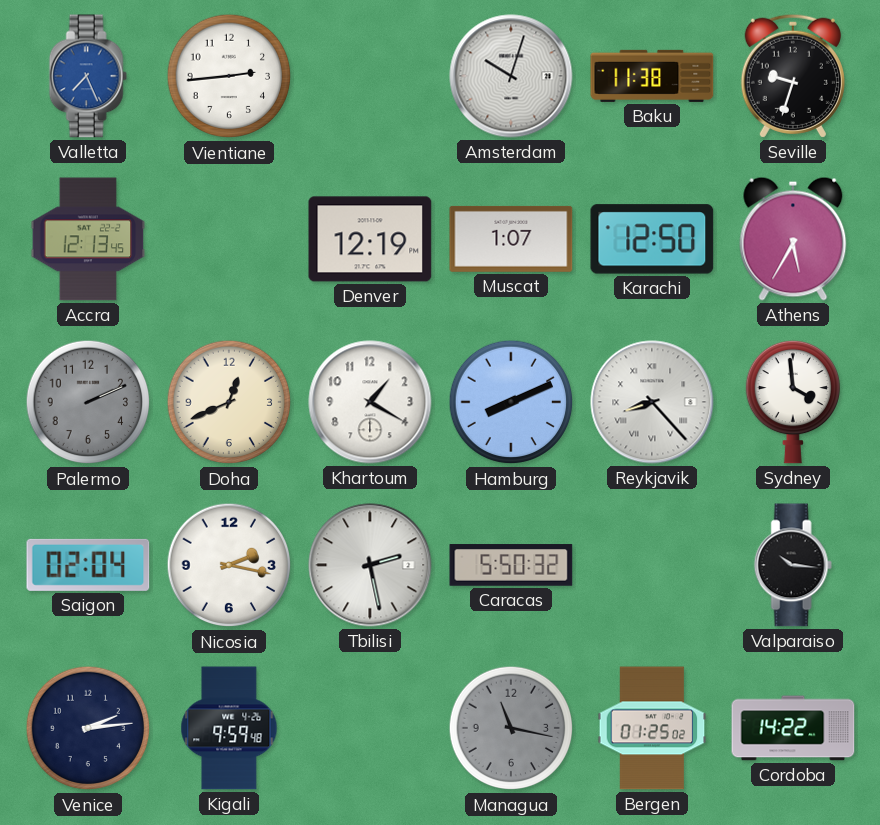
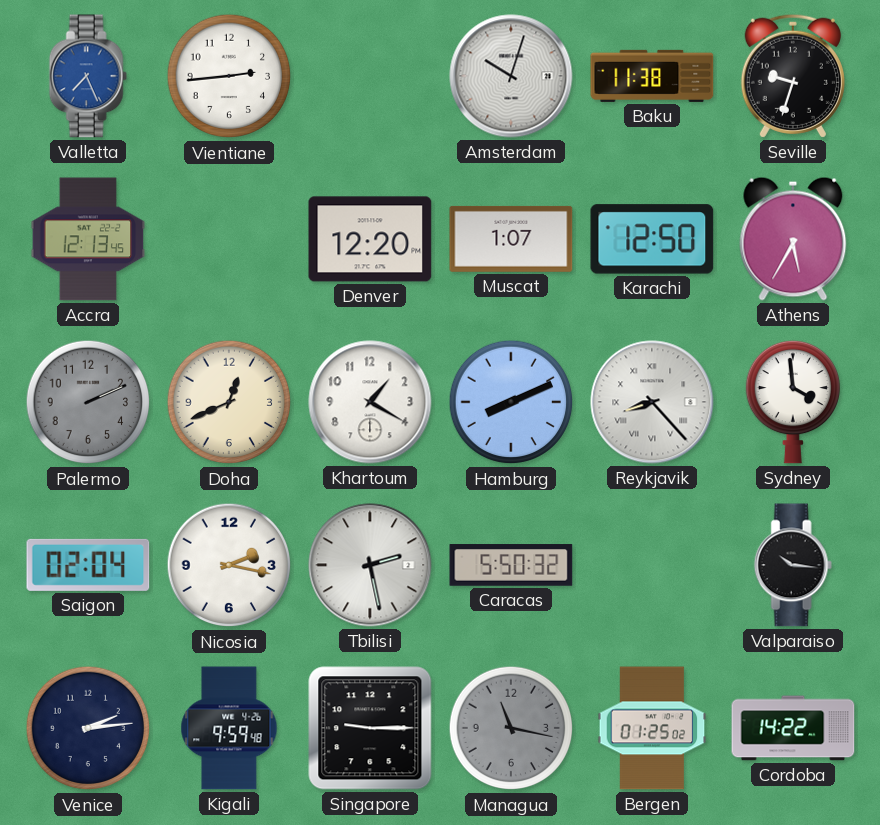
Denver: 12:19 -> 12:20
Singapore: none -> 9:15
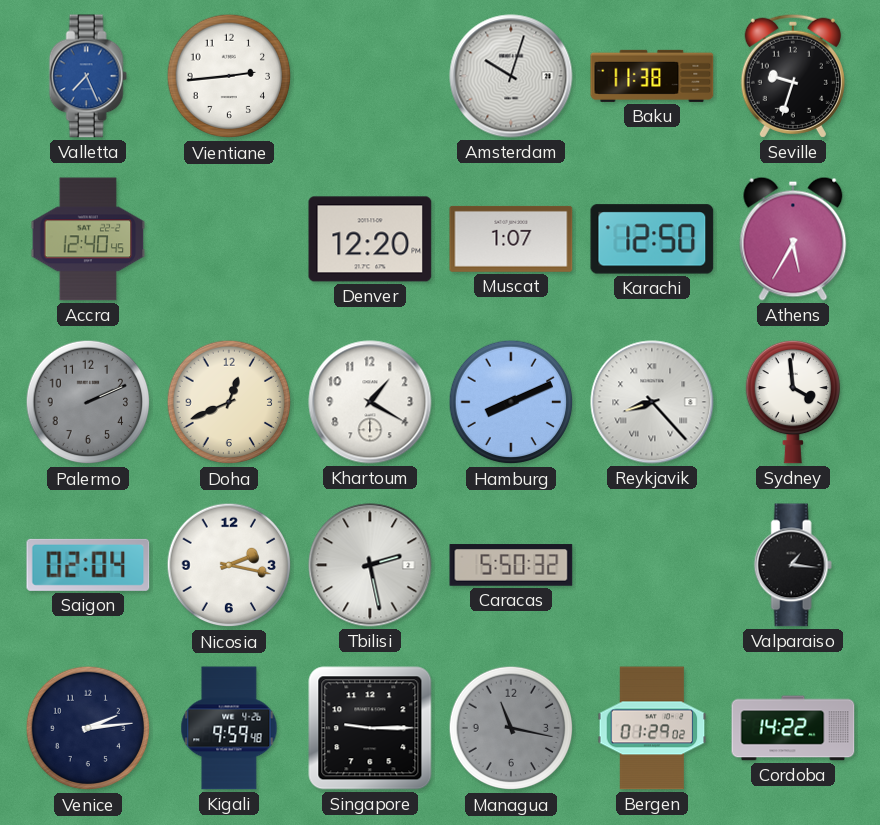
Accra: 12:13 -> 12:40
Valparaiso: 10:16 -> 1:16
Bergen: 01:25 -> 01:29
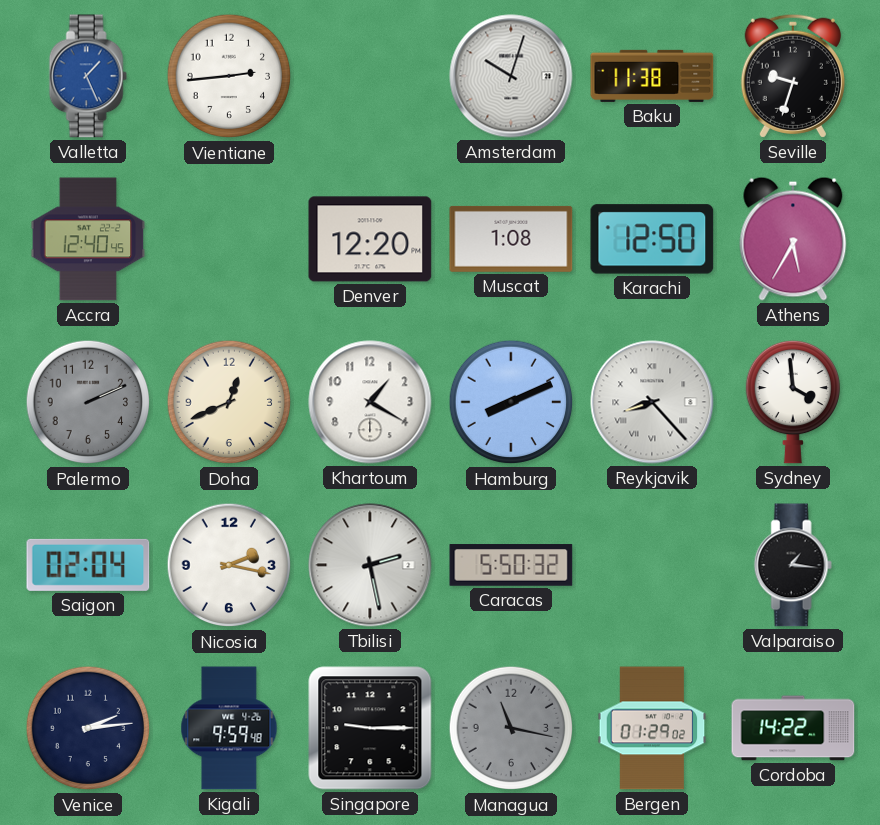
Valletta: 7:26 -> 1:26
Muscat: 1:07 -> 1:08
